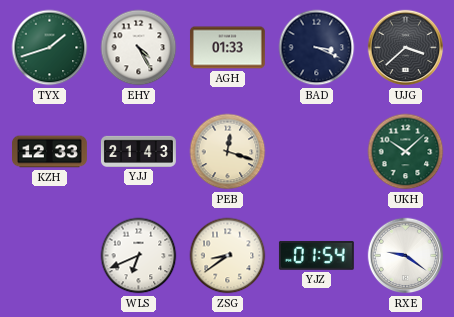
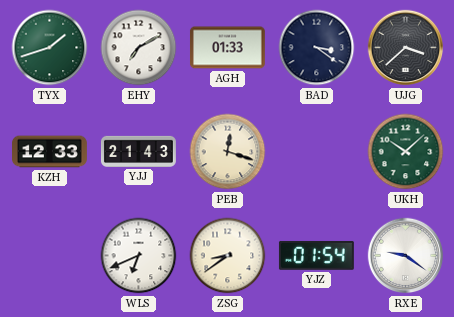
EHY: 4:25 -> 7:10
BAD: 3:19 -> 3:21
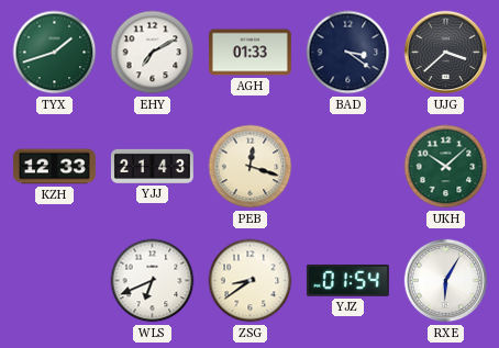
RXE: 9:21 -> 6:05
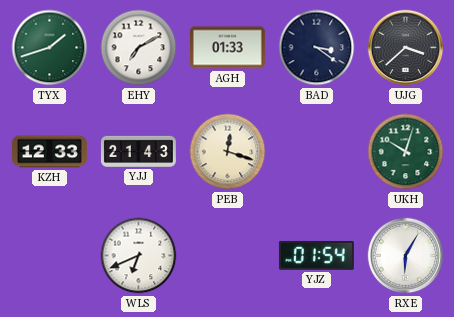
UKH: 10:08 -> 10:03
ZSG: 8:39 -> none
